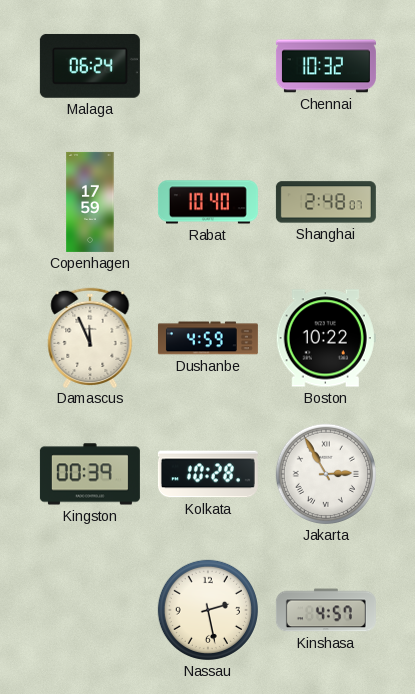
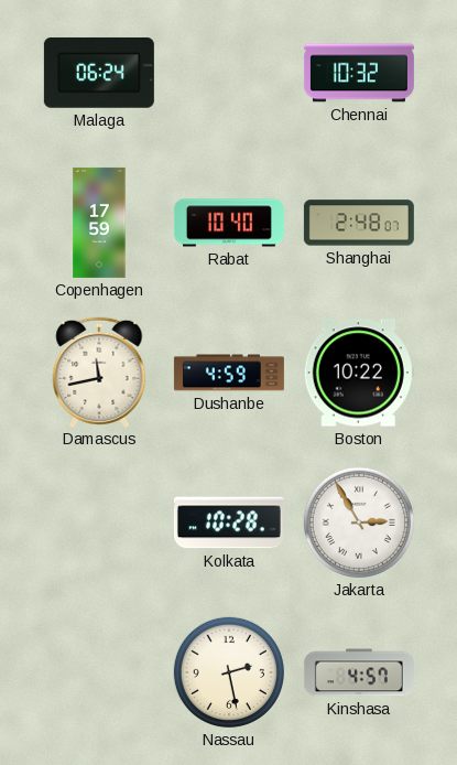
Damascus: 11:56 -> 11:43
Kingston: 00:39 -> none
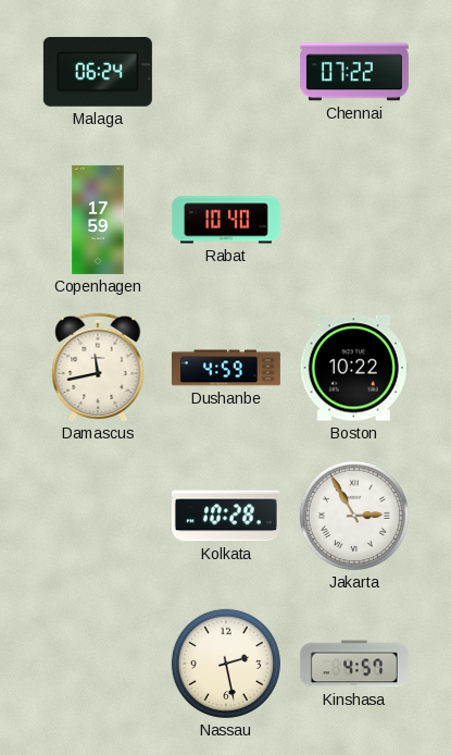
Chennai: 10:32 -> 07:22
Shanghai: 2:48 -> none
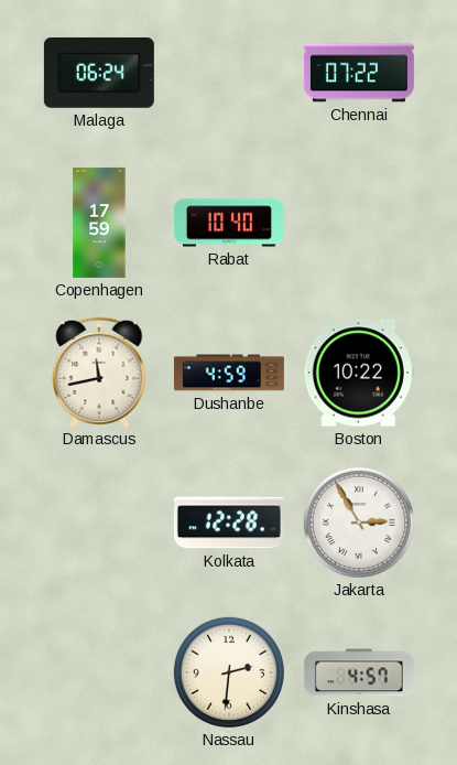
Kolkata: 10:28 -> 12:28
Nassau: 2:28 -> 2:31
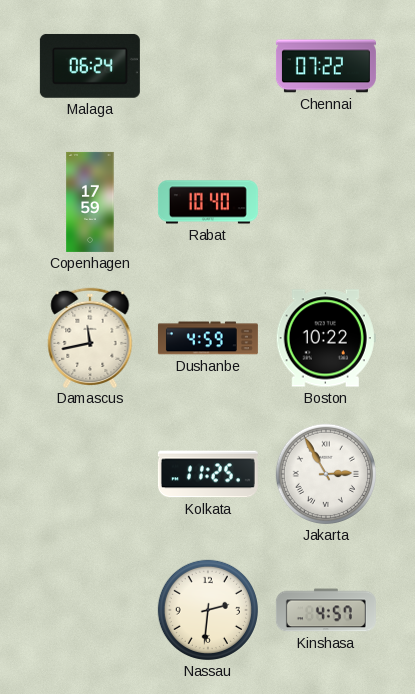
Kolkata: 12:28 -> 11:25
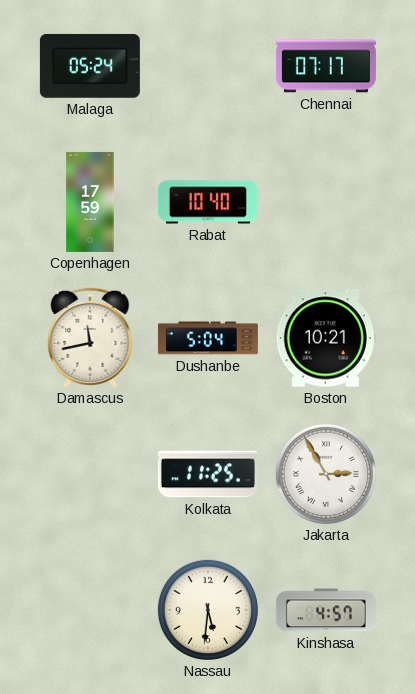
Malaga: 06:24 -> 05:24
Chennai: 07:22 -> 07:17
Dushanbe: 4:59 -> 5:04
Boston: 10:22 -> 10:21
Nassau: 2:31 -> 5:31
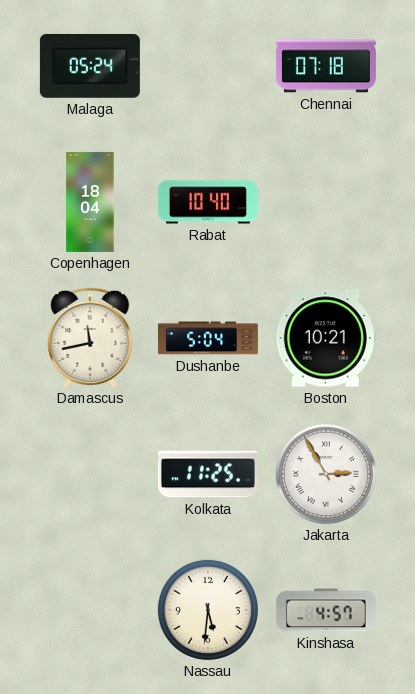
Chennai: 07:17 -> 07:18
Copenhagen: 17:59 -> 18:04
